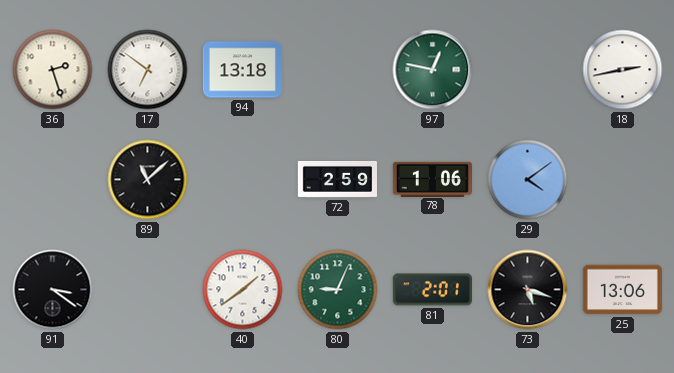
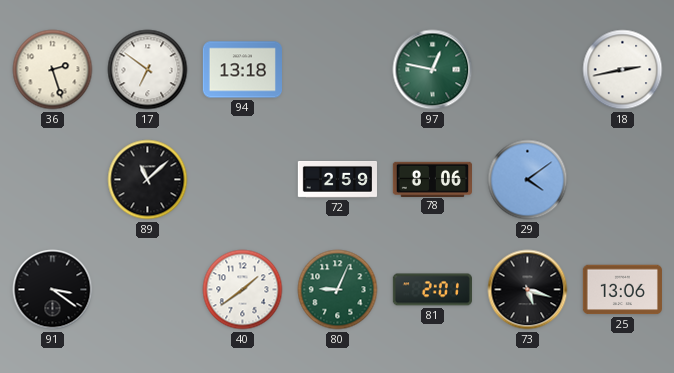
78: 1:06 -> 8:06
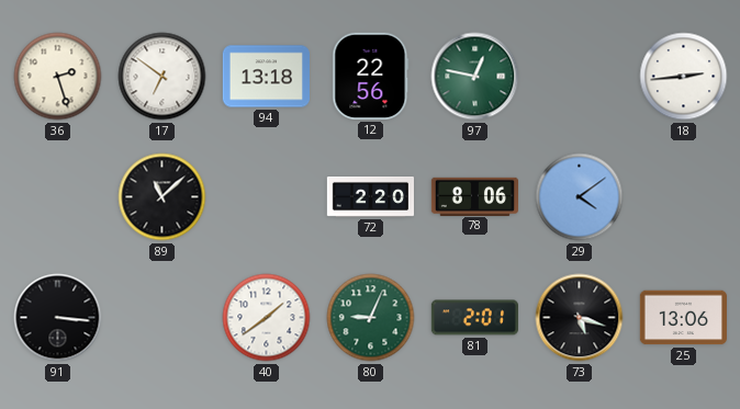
12: none -> 22:56
18: 2:43 -> 2:44
72: 2:59 -> 2:20
91: 3:21 -> 3:16
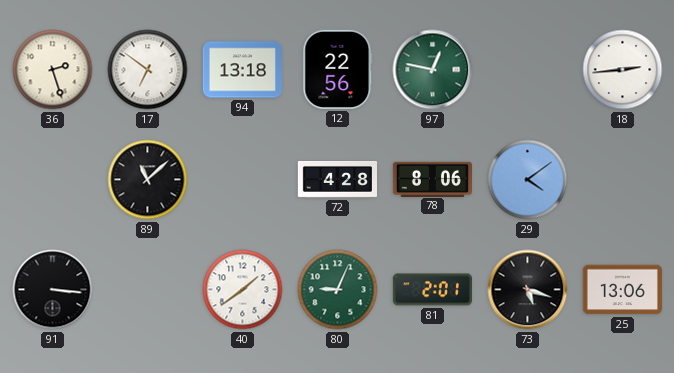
72: 2:20 -> 4:28
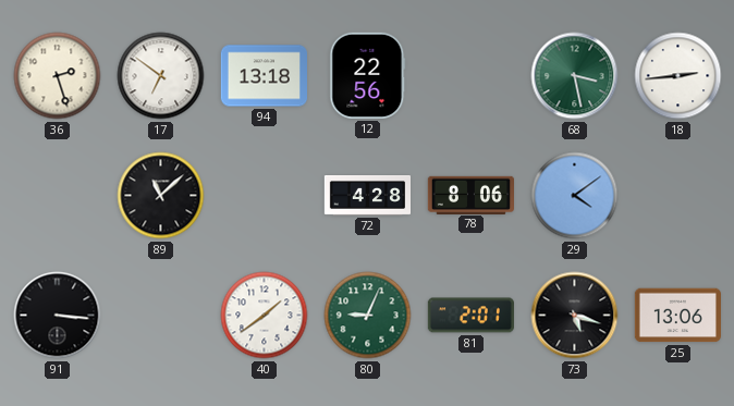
97: 12:47 -> none
68: none -> 3:28
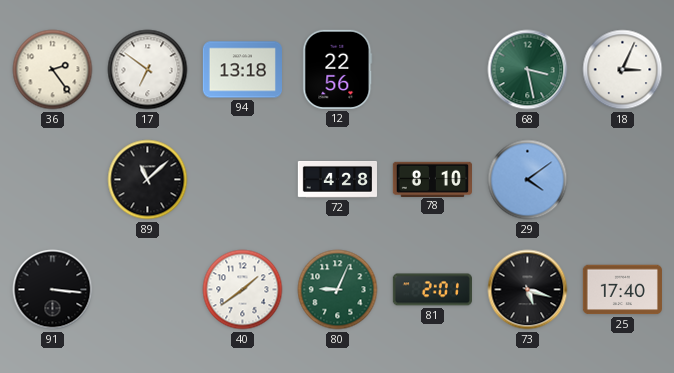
36: 2:27 -> 2:24
18: 2:44 -> 3:04
78: 8:06 -> 8:10
25: 13:06 -> 17:40
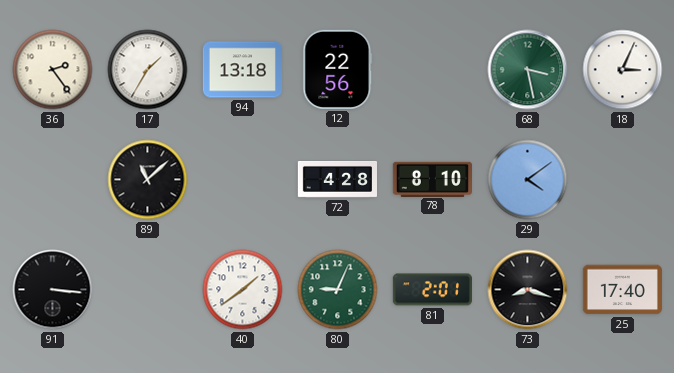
17: 6:51 -> 1:35
73: 5:18 -> 8:18
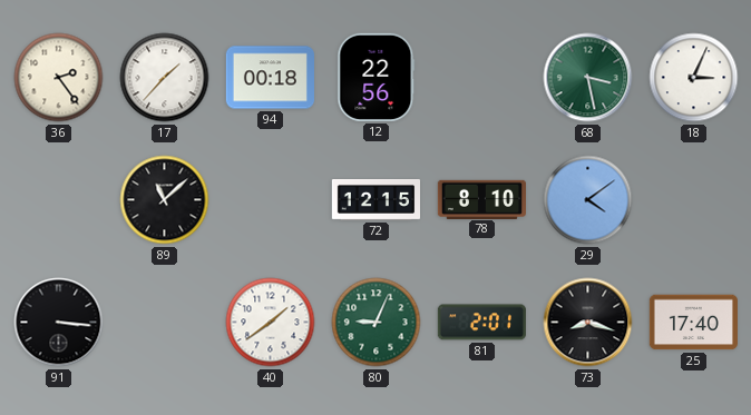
17: 1:35 -> 1:37
94: 13:18 -> 00:18
72: 4:28 -> 12:15
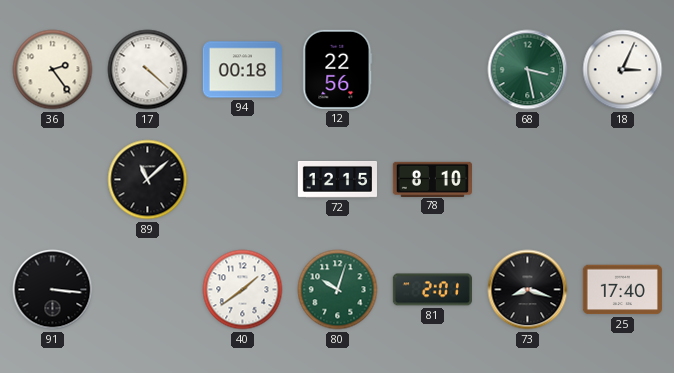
17: 1:37 -> 4:22
29: 4:09 -> none
80: 9:04 -> 10:03
